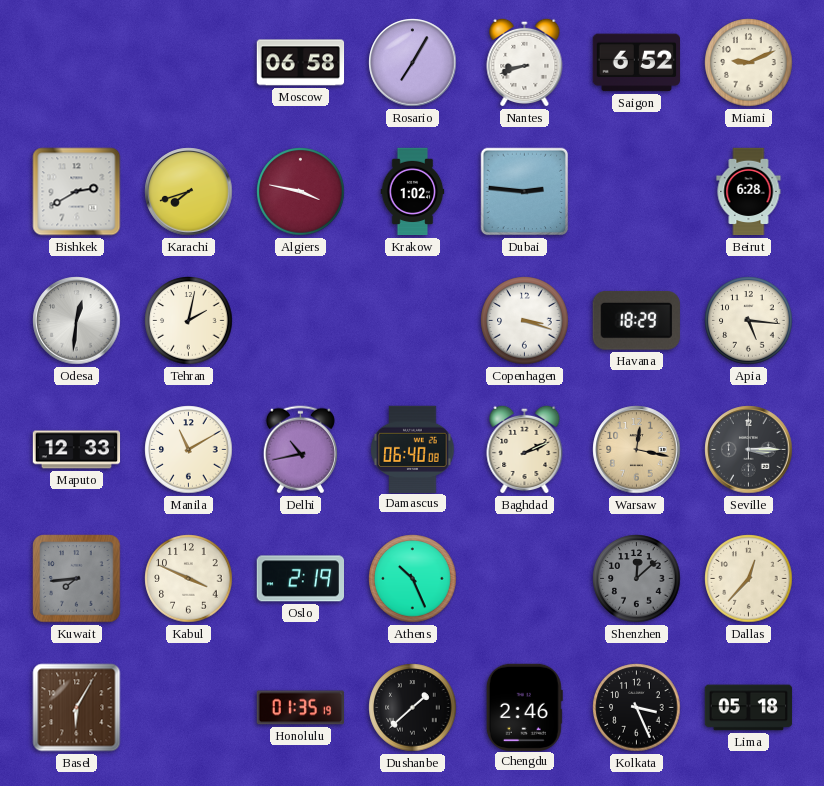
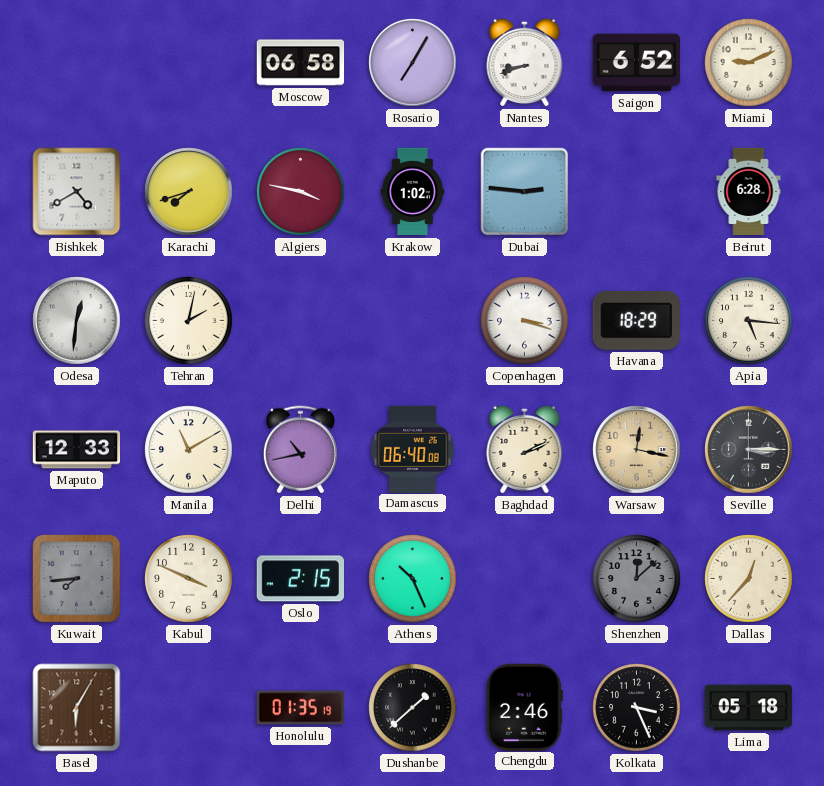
Bishkek: 2:40 -> 4:40
Oslo: 2:19 -> 2:15
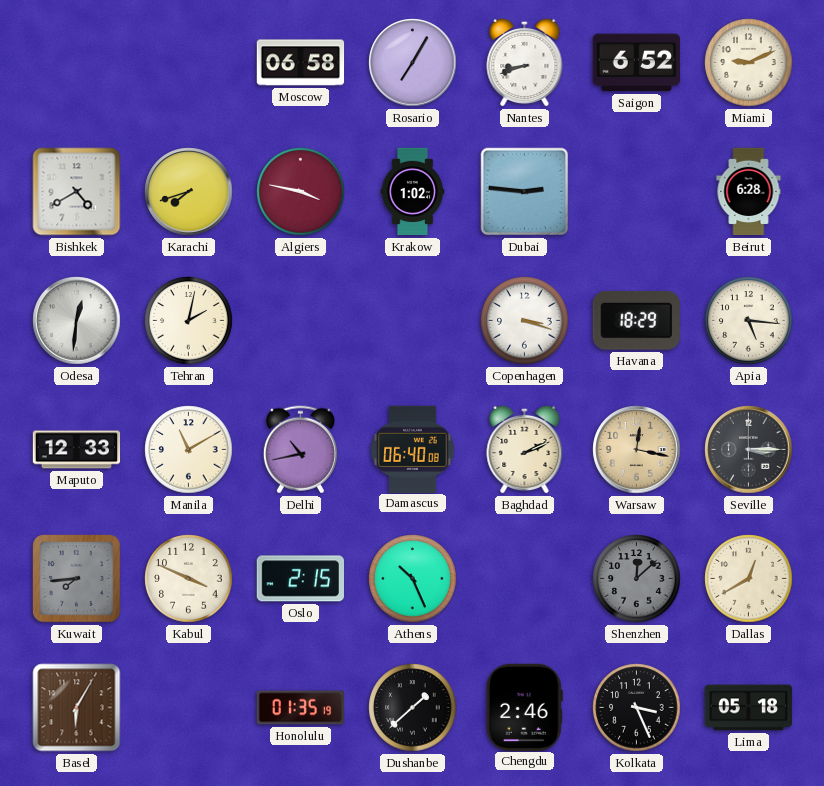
Dallas: 12:37 -> 12:40
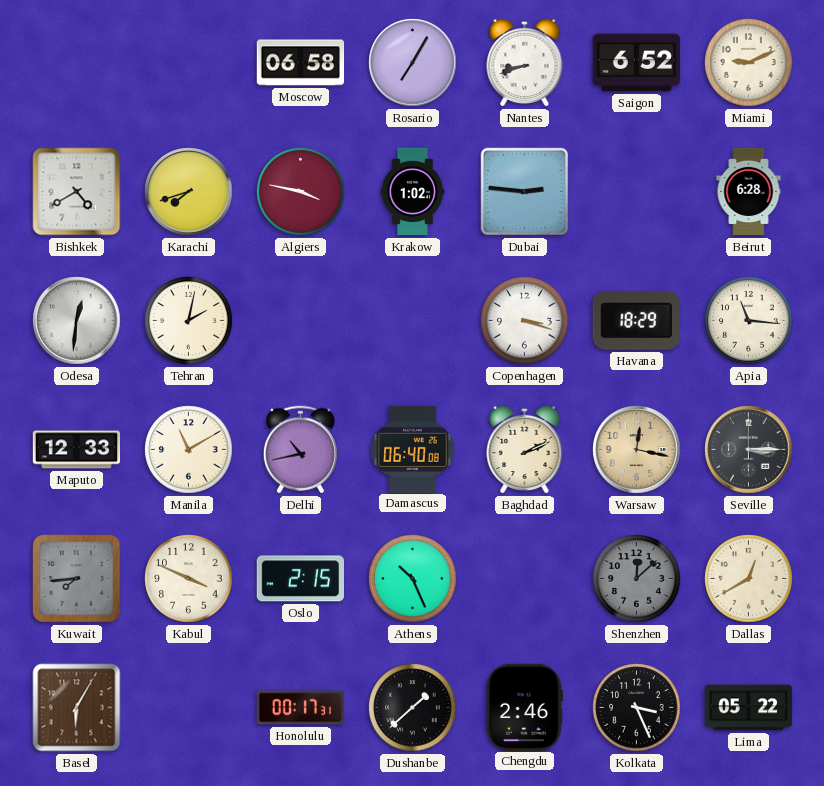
Apia: 5:16 -> 11:16
Honolulu: 01:35 -> 00:17
Lima: 05:18 -> 05:22
